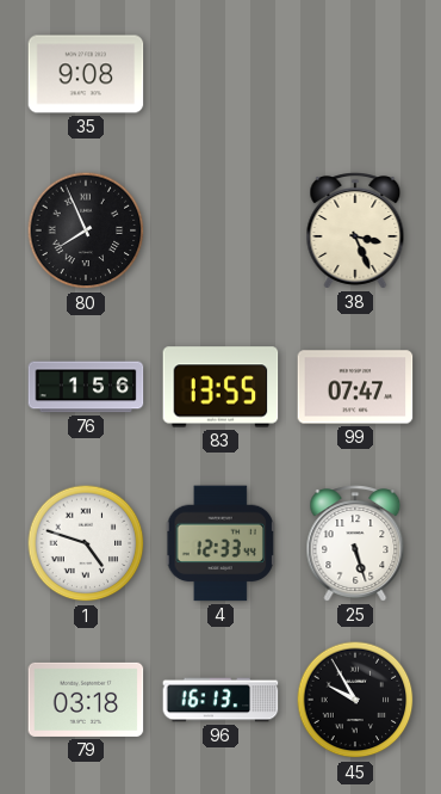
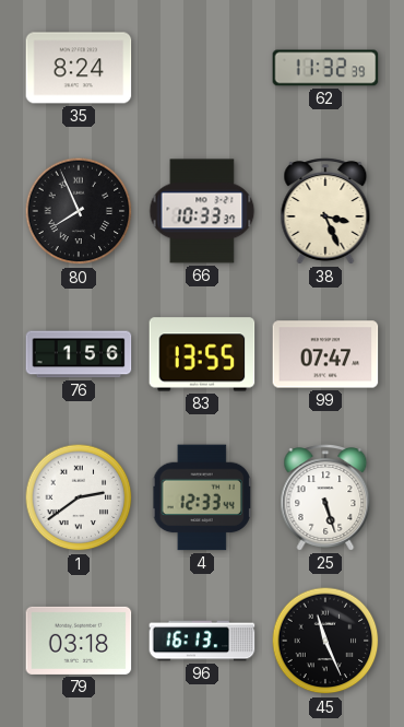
35: 9:08 -> 8:24
62: none -> 11:32
66: none -> 10:33
1: 4:48 -> 2:39
45: 9:55 -> 11:26
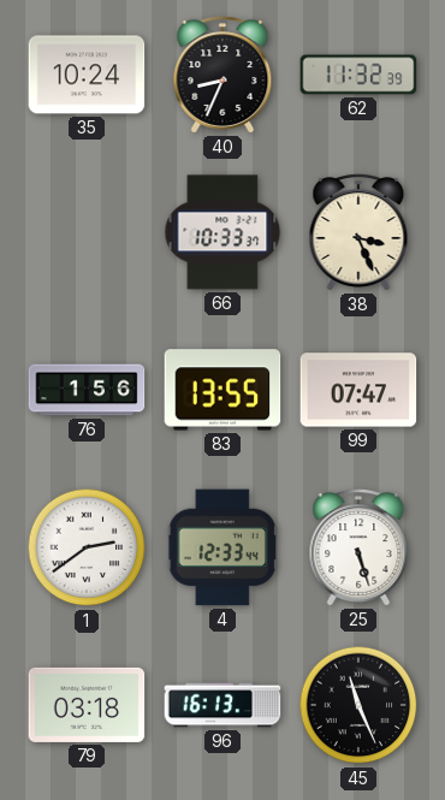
35: 8:24 -> 10:24
40: none -> 8:34
80: 7:56 -> none
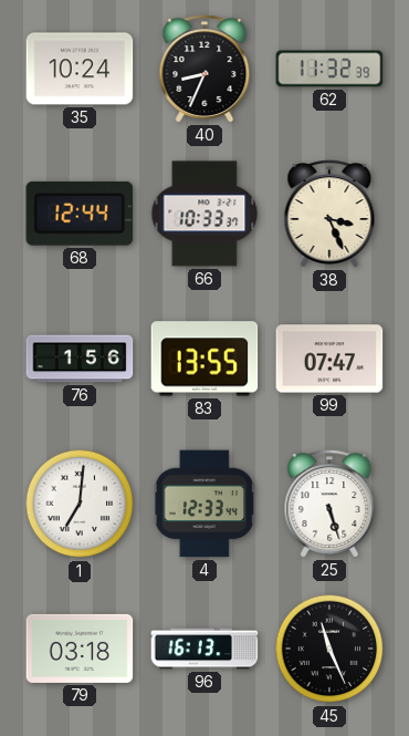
68: none -> 12:44
1: 2:39 -> 7:01
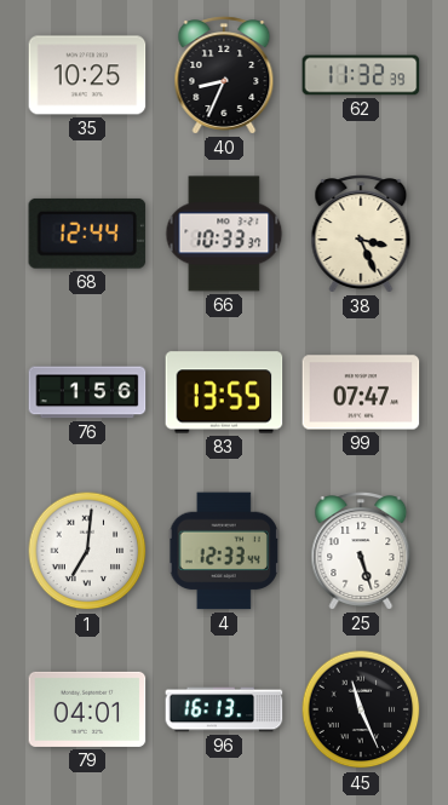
35: 10:24 -> 10:25
79: 03:18 -> 04:01
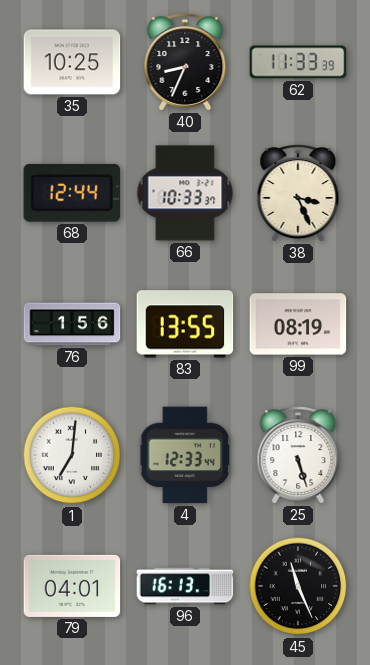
62: 11:32 -> 11:33
99: 07:47 -> 08:19
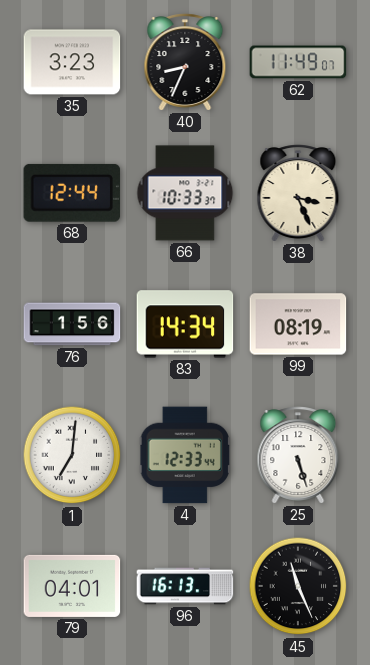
35: 10:25 -> 3:23
62: 11:33 -> 11:49
83: 13:55 -> 14:34
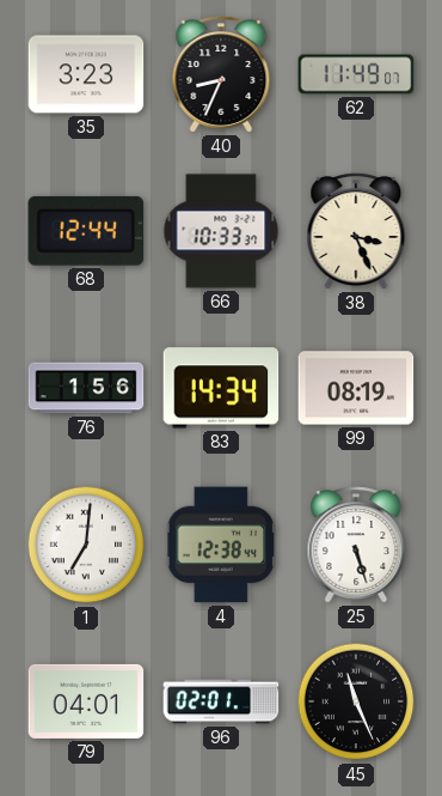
4: 12:33 -> 12:38
96: 16:13 -> 02:01
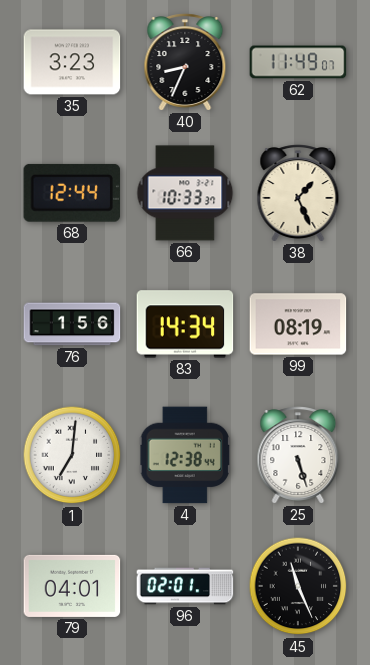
38: 3:26 -> 1:26
